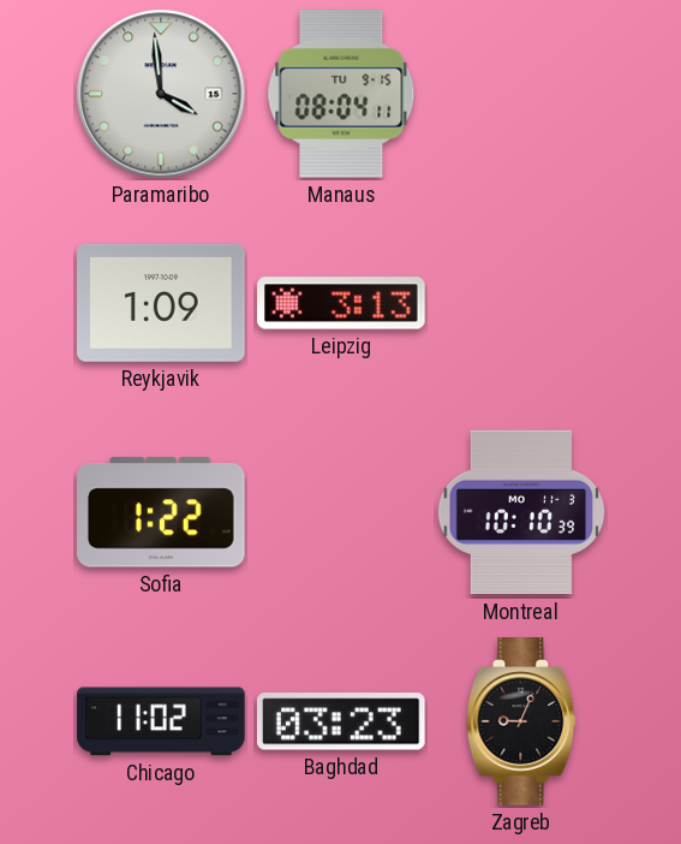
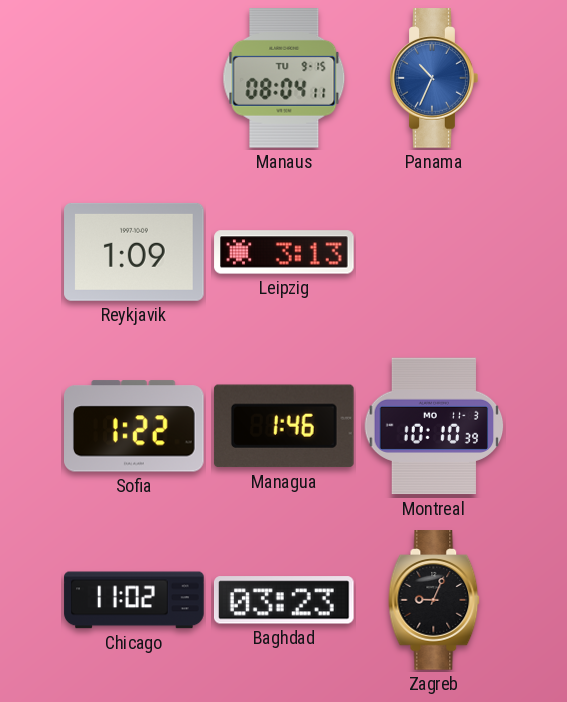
Paramaribo: 3:59 -> none
Panama: none -> 10:34
Managua: none -> 1:46
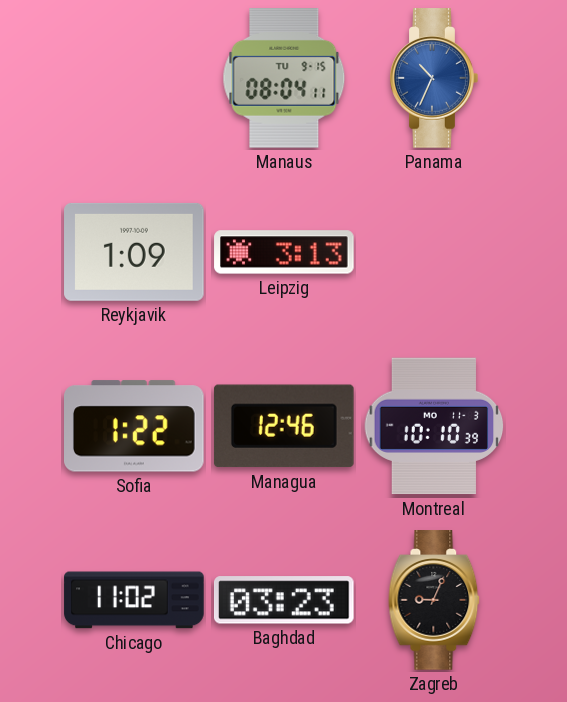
Managua: 1:46 -> 12:46
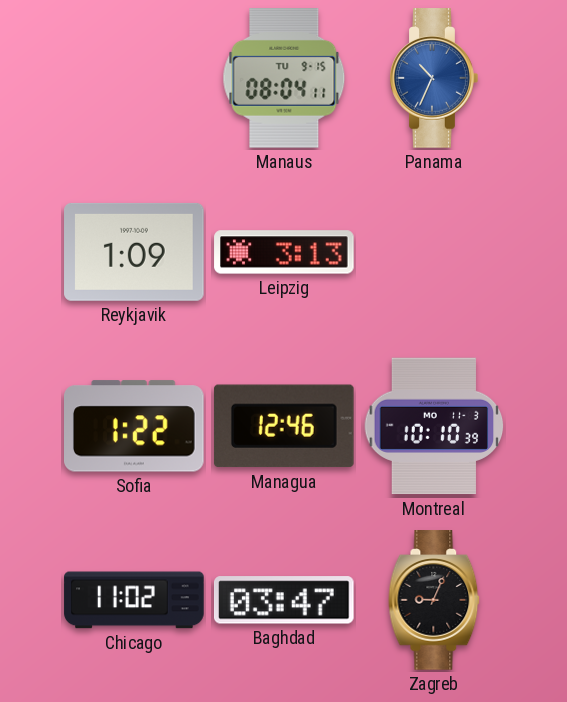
Baghdad: 03:23 -> 03:47
